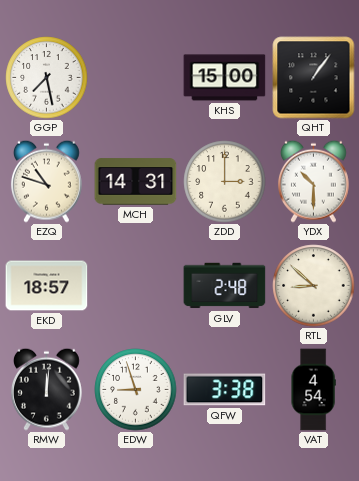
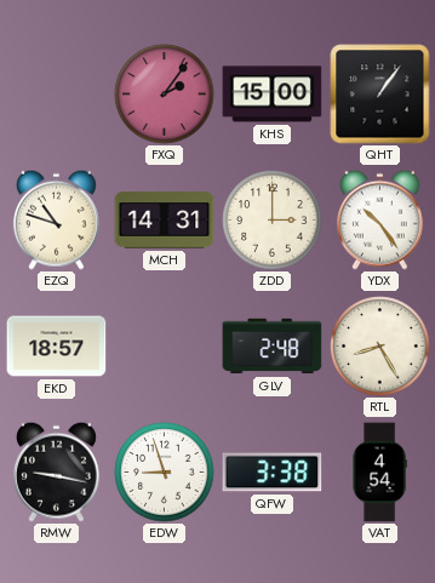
GGP: 7:28 -> none
FXQ: none -> 2:06
YDX: 10:30 -> 10:24
RTL: 8:52 -> 8:25
RMW: 12:01 -> 9:17
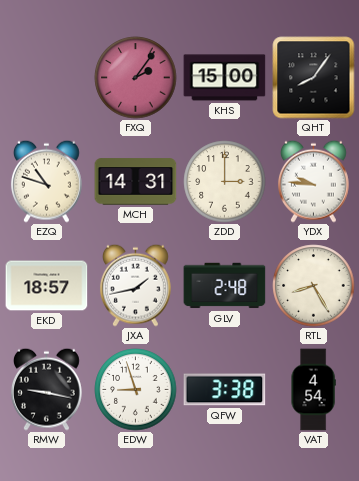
QHT: 1:06 -> 8:06
YDX: 10:24 -> 9:46
JXA: none -> 1:43
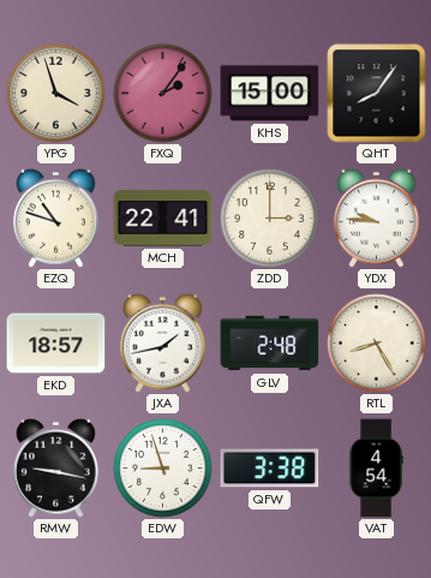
YPG: none -> 3:57
MCH: 14:31 -> 22:41
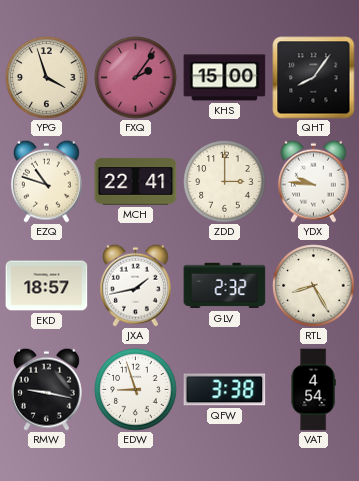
GLV: 2:48 -> 2:32
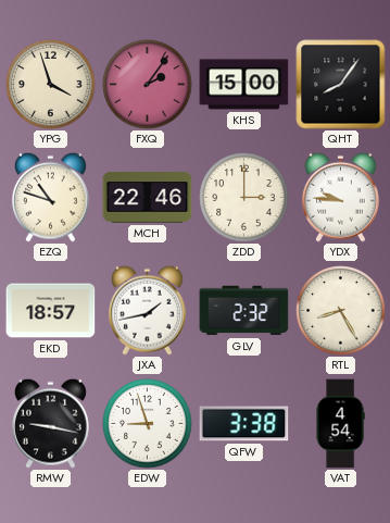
MCH: 22:41 -> 22:46
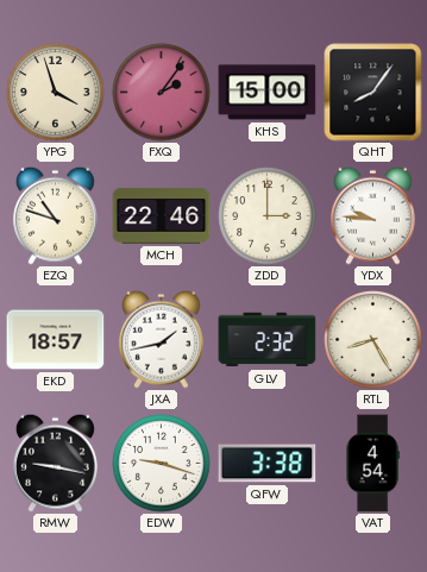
EDW: 8:57 -> 9:18
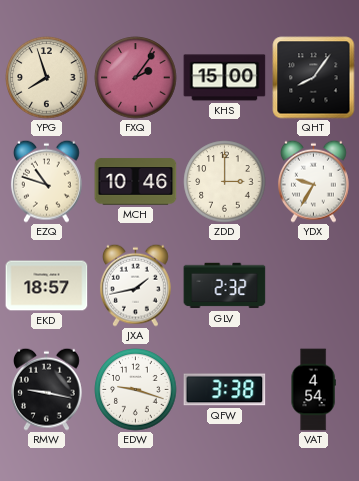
YPG: 3:57 -> 7:57
MCH: 22:46 -> 10:46
YDX: 9:46 -> 9:35
RTL: 8:25 -> none
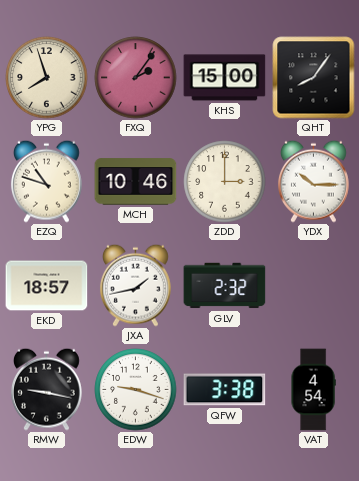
YDX: 9:35 -> 10:15
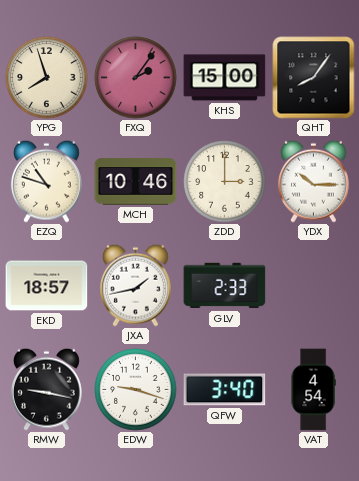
GLV: 2:32 -> 2:33
QFW: 3:38 -> 3:40
